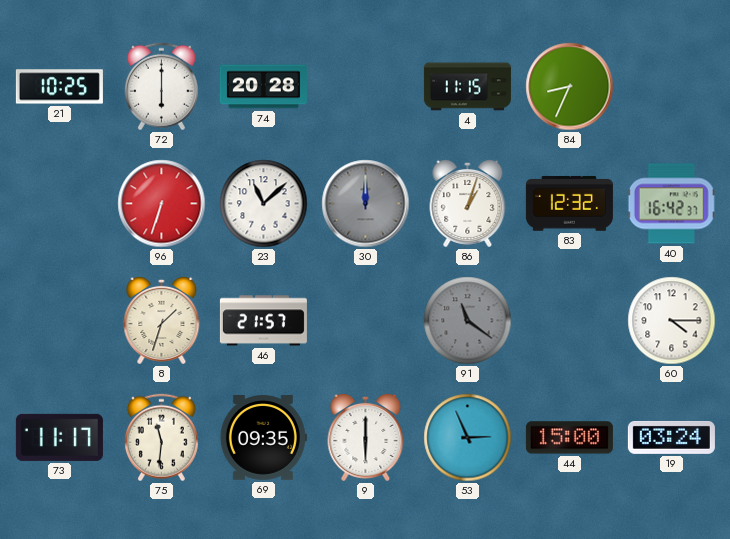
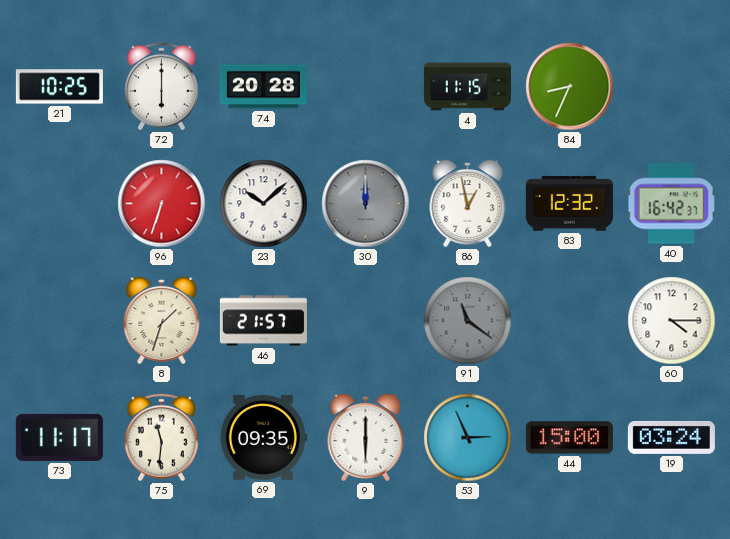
23: 11:08 -> 10:08
86: 1:03 -> 12:58
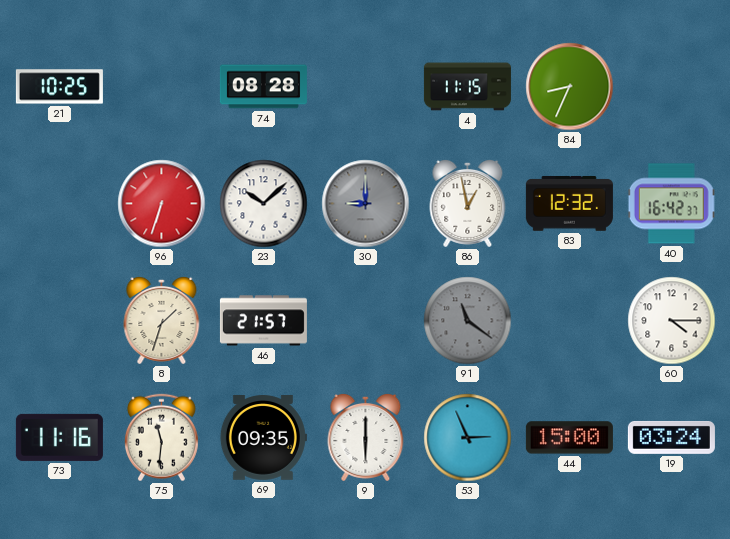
72: 6:00 -> none
74: 20:28 -> 08:28
30: 12:00 -> 9:00
73: 11:17 -> 11:16
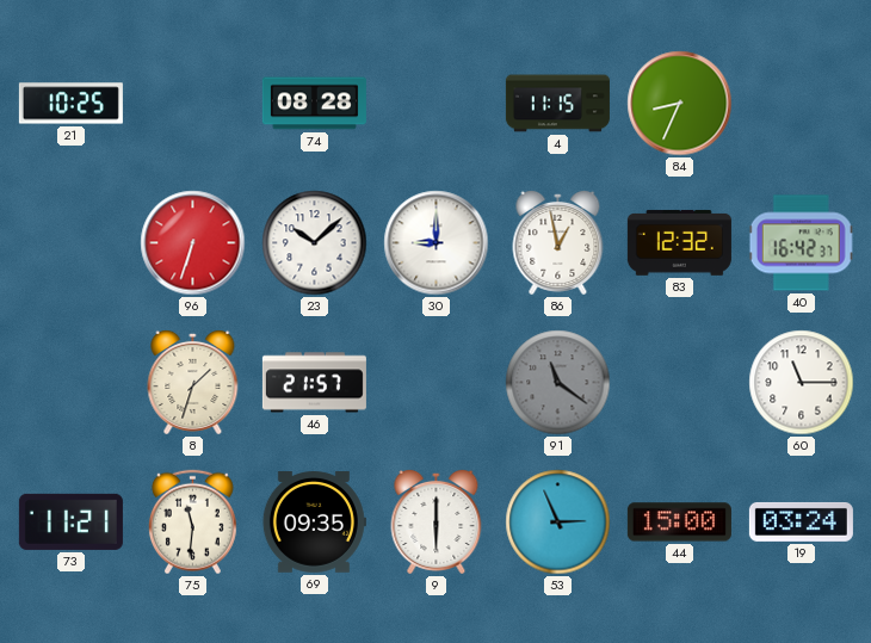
30 dial: grey -> white
60: 4:15 -> 11:15
73: 11:16 -> 11:21
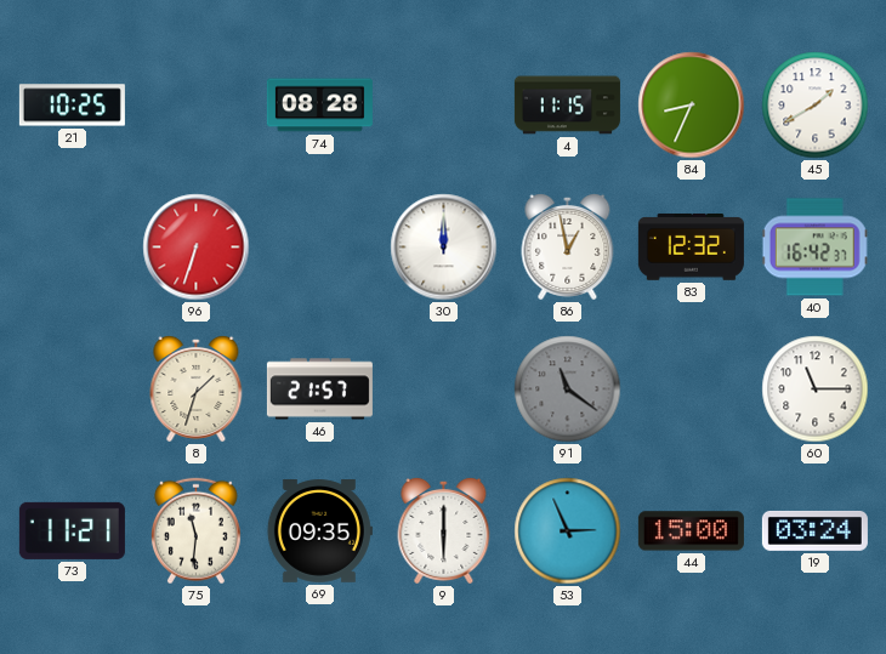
45: none -> 1:40
23: 10:08 -> none
30: 9:00 -> 12:00
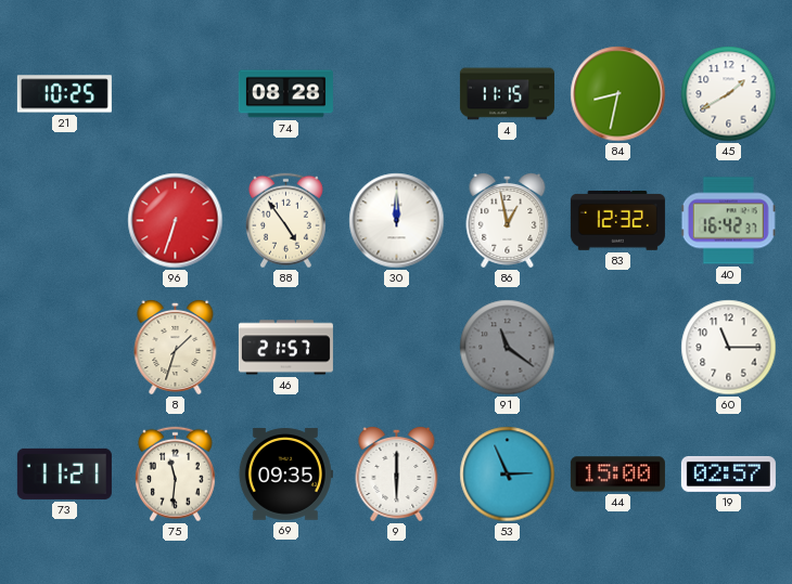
84: 8:34 -> 8:32
88: none -> 4:54
19: 03:24 -> 02:57
